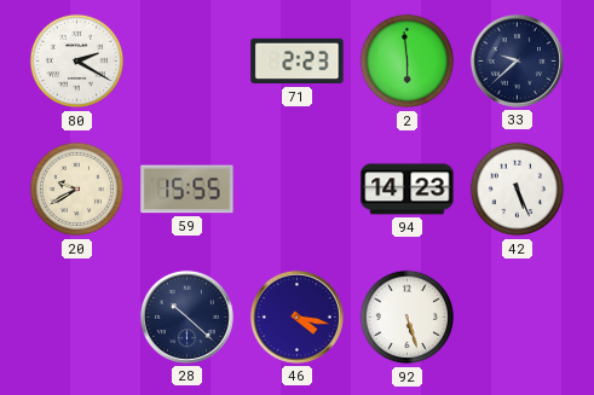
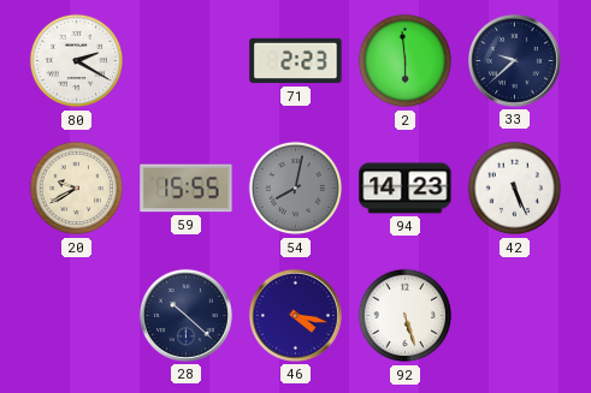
54: none -> 8:02
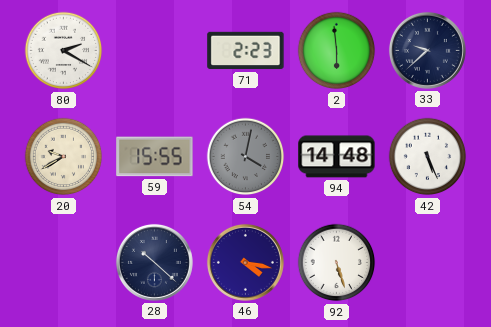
54: 8:02 -> 4:02
94: 14:23 -> 14:48
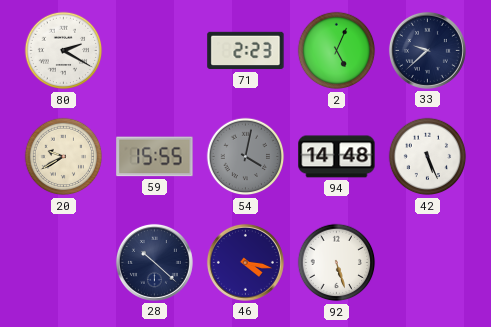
2: 5:59 -> 5:04
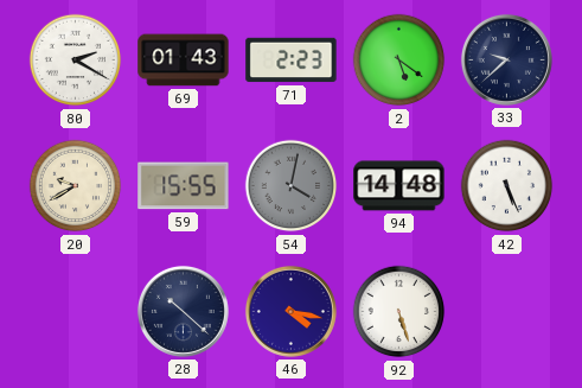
69: none -> 01:43
2: 5:04 -> 5:21
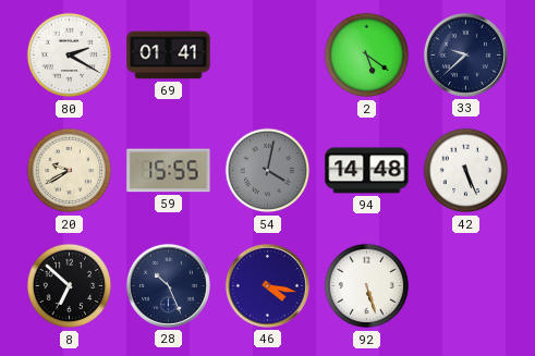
69: 01:43 -> 01:41
71: 2:23 -> none
8: none -> 6:52
28: 10:22 -> 10:26
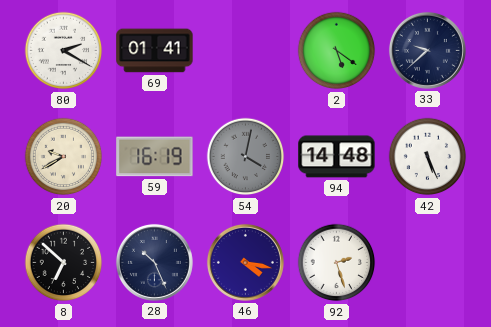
59: 15:55 -> 16:19
92: 5:27 -> 2:27
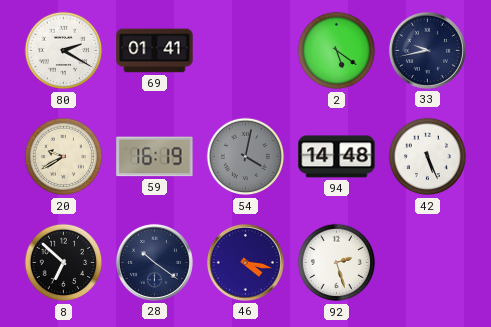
33: 9:38 -> 9:43
28: 10:26 -> 10:21
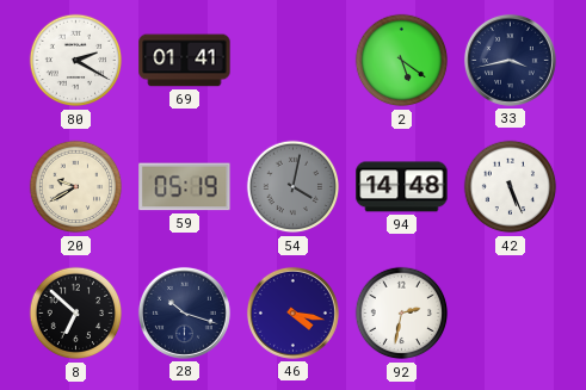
33: 9:43 -> 3:43
59: 16:19 -> 05:19
28: 10:21 -> 10:18
92: 2:27 -> 2:32
